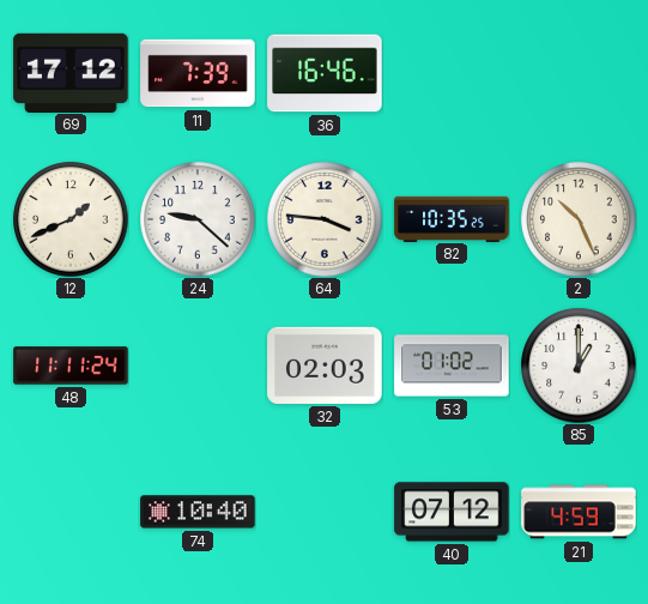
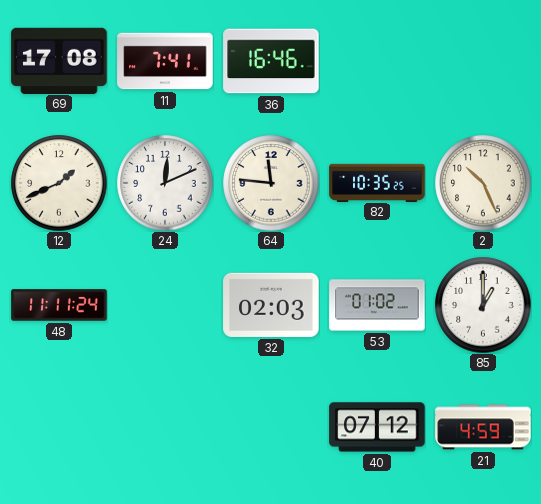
69: 17:12 -> 17:08
11: 7:39 -> 7:41
24: 9:22 -> 12:11
64: 3:46 -> 11:46
74: 10:40 -> none
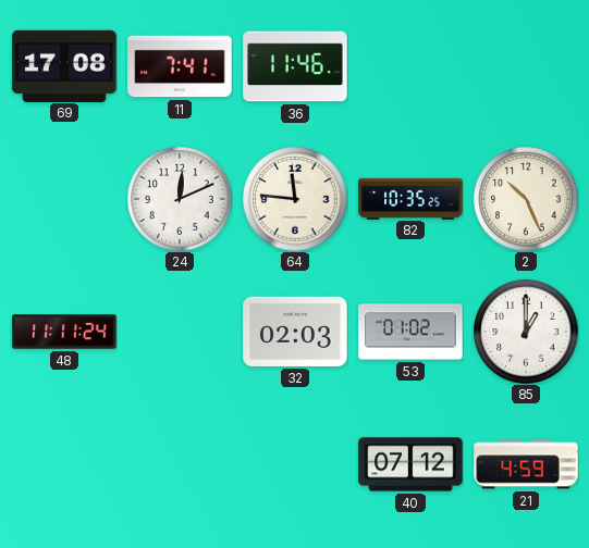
36: 16:46 -> 11:46
12: 1:41 -> none
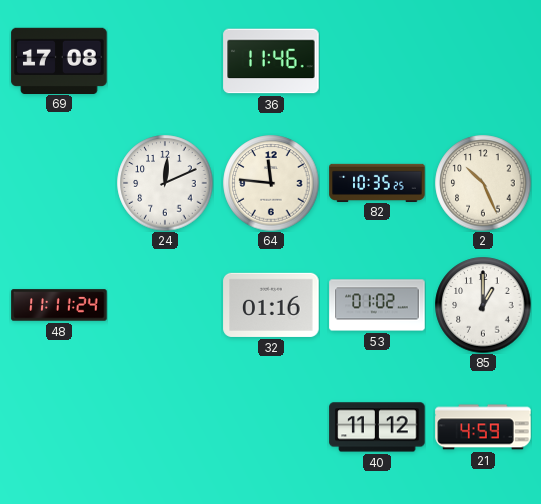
11: 7:41 -> none
32: 02:03 -> 01:16
40: 07:12 -> 11:12
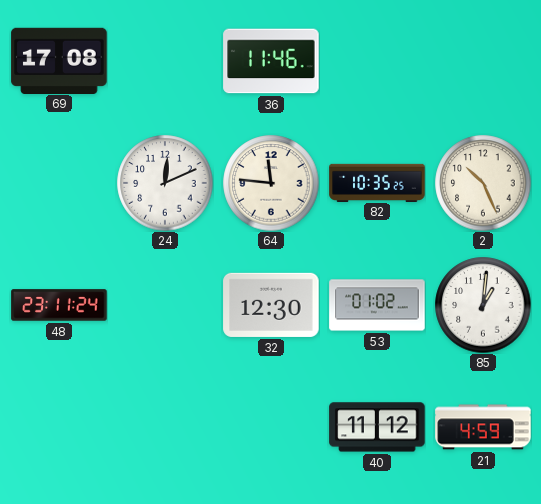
48: 11:11 -> 23:11
32: 01:16 -> 12:30
85: 1:00 -> 1:01
